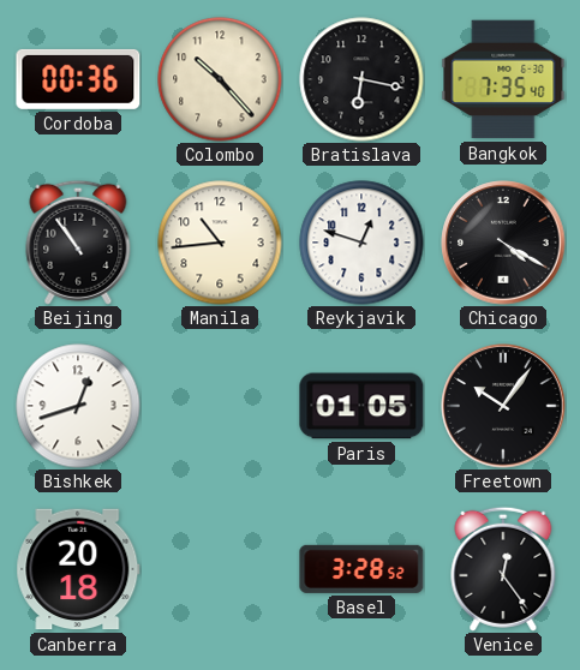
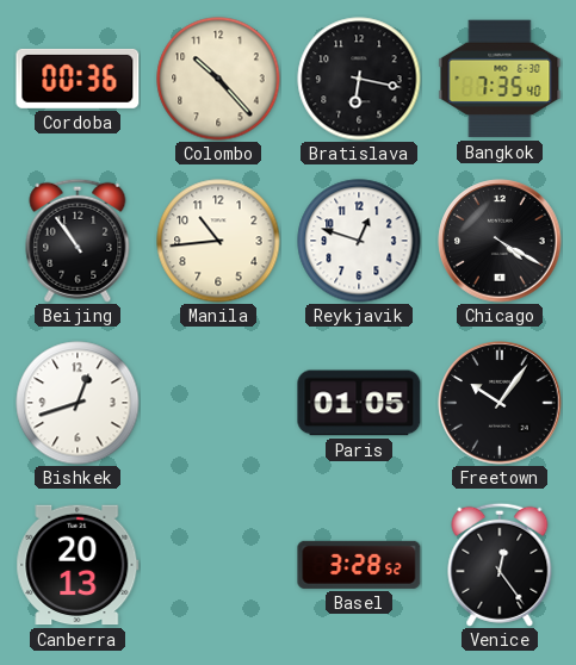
Canberra: 20:18 -> 20:13
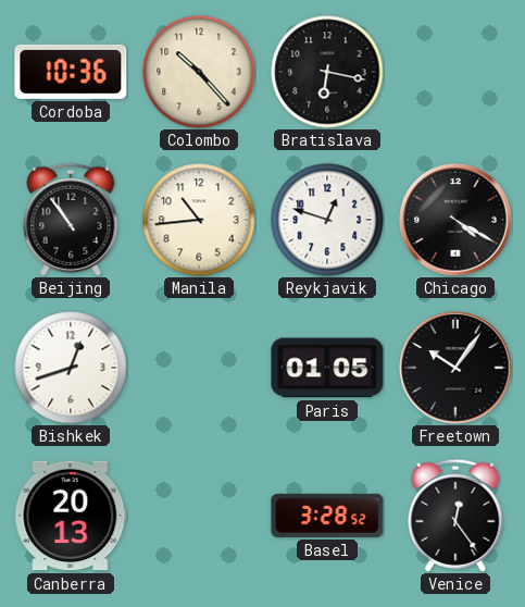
Cordoba: 00:36 -> 10:36
Bangkok: 7:35 -> none
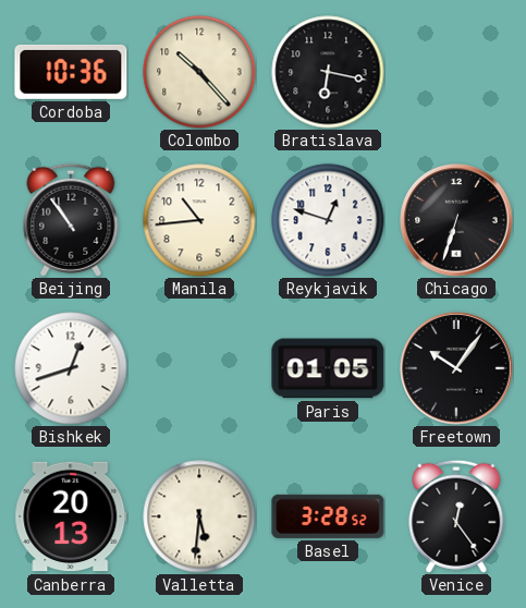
Chicago: 4:20 -> 6:33
Valletta: none -> 5:31
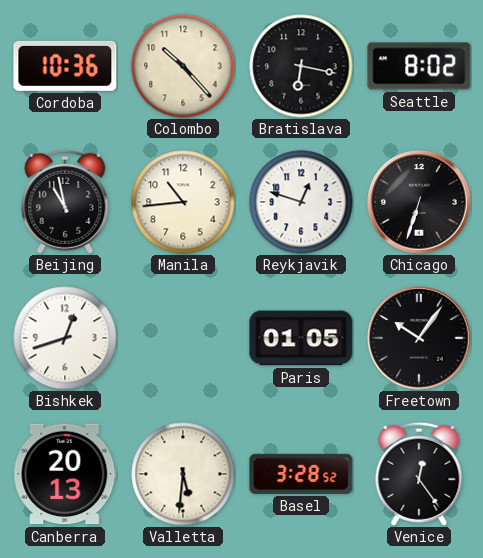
Seattle: none -> 8:02
Beijing: 10:54 -> 10:58
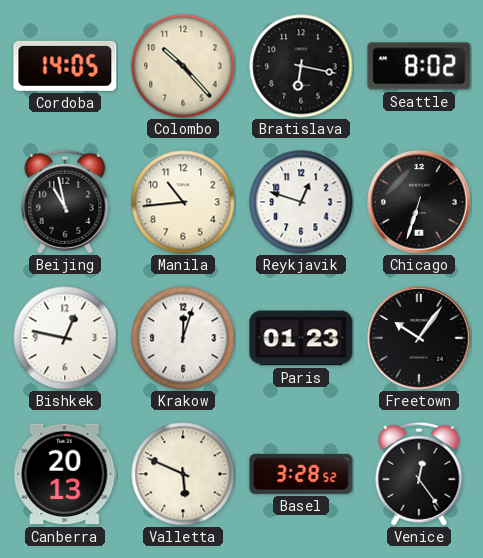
Cordoba: 10:36 -> 14:05
Bishkek: 12:42 -> 12:47
Krakow: none -> 12:03
Paris: 01:05 -> 01:23
Valletta: 5:31 -> 5:49
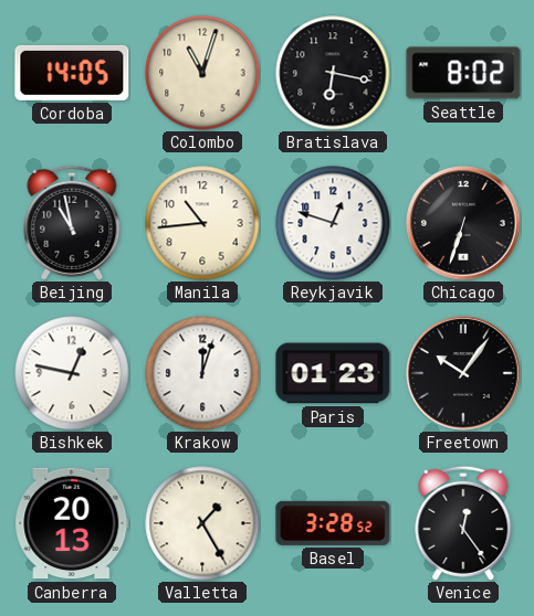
Colombo: 10:23 -> 11:03
Valletta: 5:49 -> 1:25
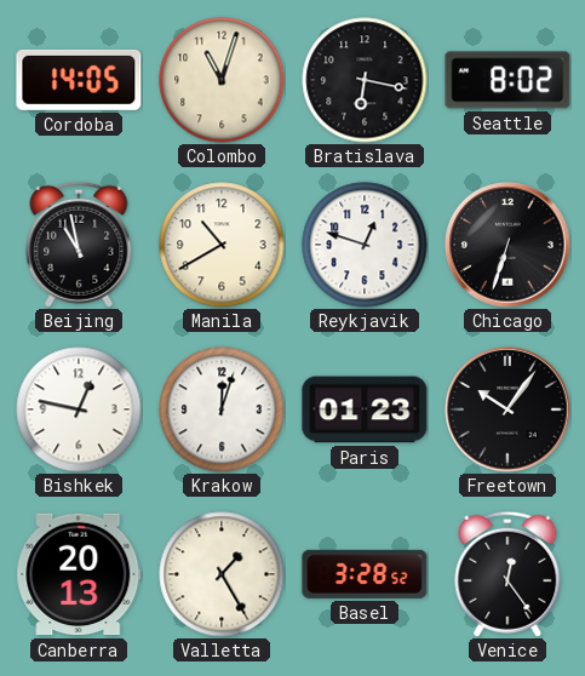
Manila: 10:44 -> 10:40
